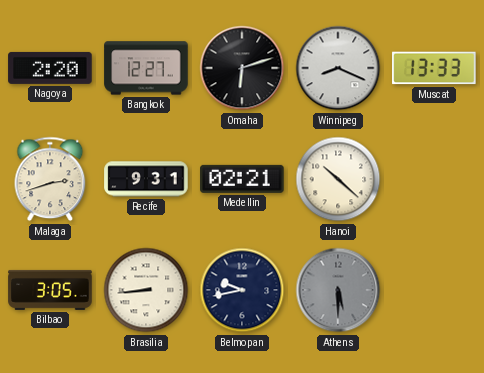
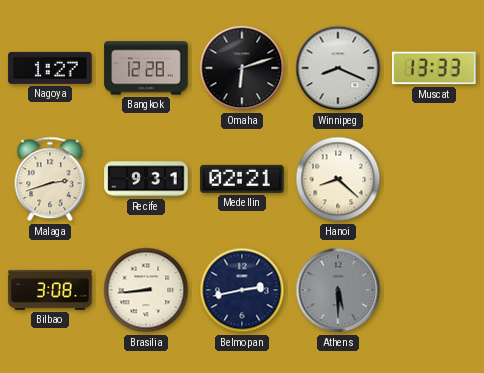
Nagoya: 2:20 -> 1:27
Bangkok: 12:27 -> 12:28
Hanoi: 10:22 -> 8:22
Bilbao: 3:05 -> 3:08
Belmopan: 9:43 -> 2:43
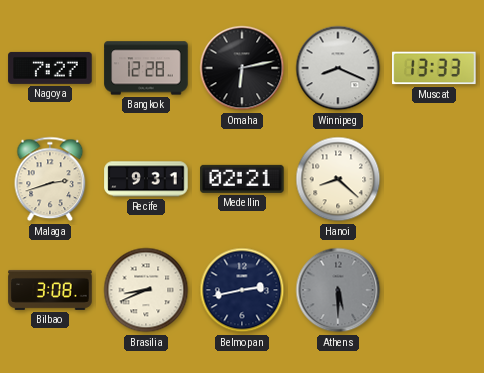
Nagoya: 1:27 -> 7:27
Omaha: 6:12 -> 6:13
Brasilia: 8:44 -> 8:41
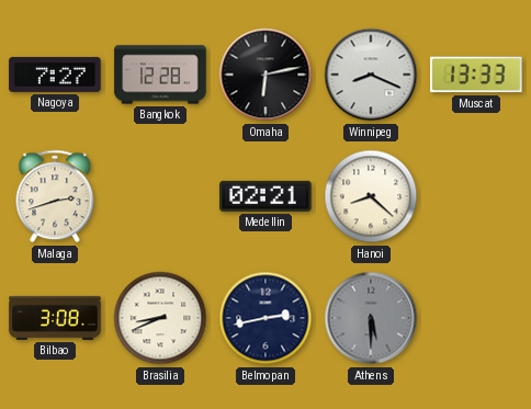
Recife: 9:31 -> none
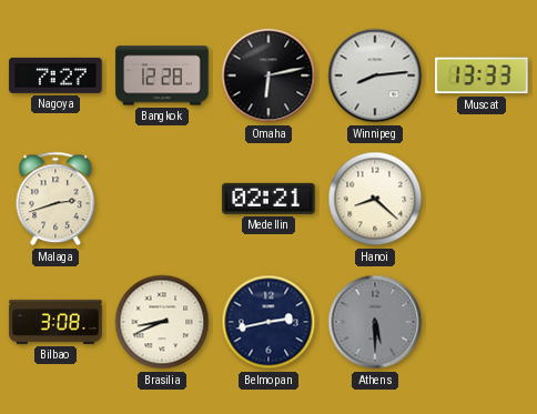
Winnipeg: 8:19 -> 8:14
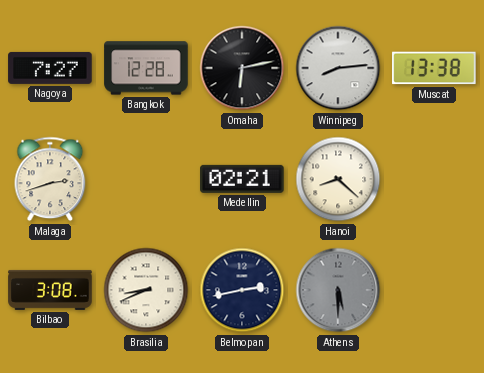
Muscat: 13:33 -> 13:38
